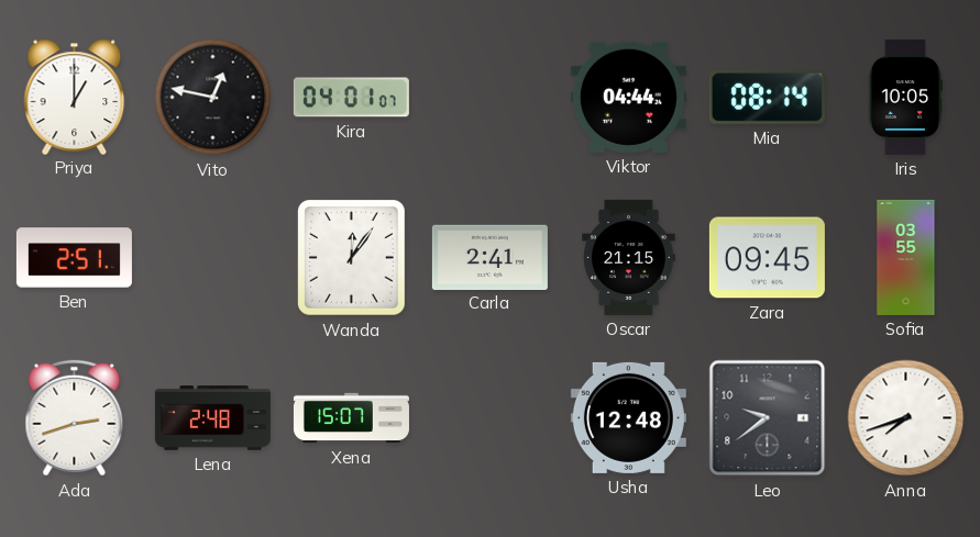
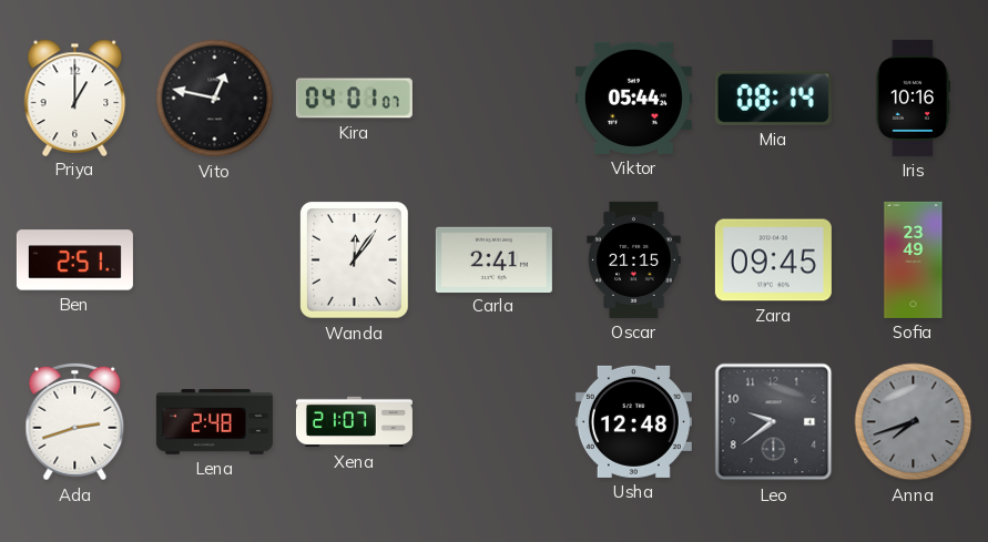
Viktor: 04:44 -> 05:44
Iris: 10:05 -> 10:16
Sofia: 03:55 -> 23:49
Xena: 15:07 -> 21:07
Anna dial: white -> grey
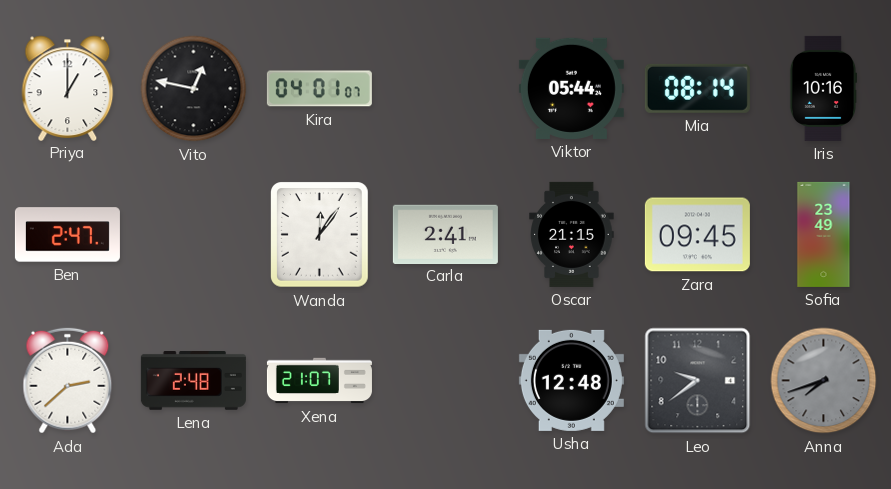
Ben: 2:51 -> 2:47
Ada: 2:42 -> 2:38
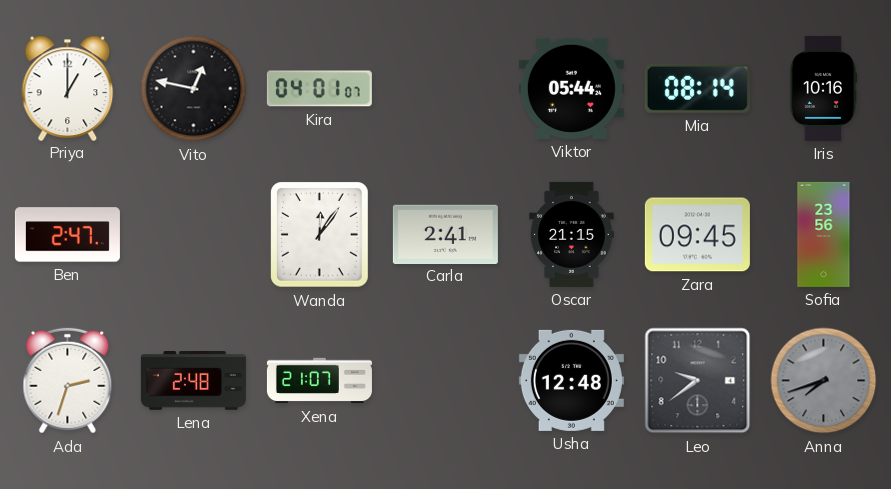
Sofia: 23:49 -> 23:56
Ada: 2:38 -> 2:33
